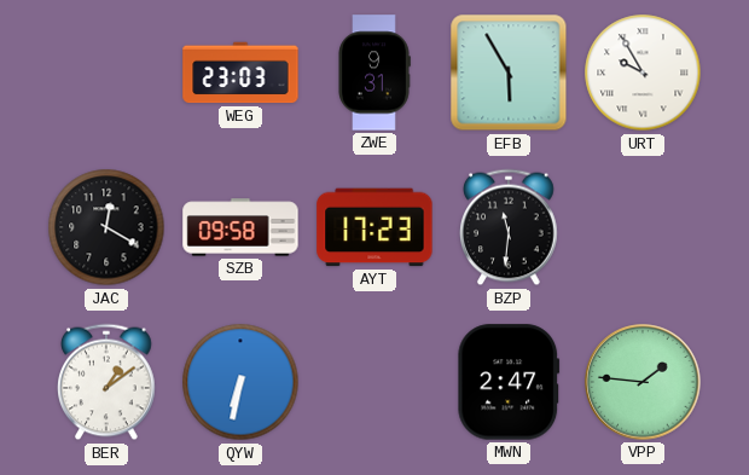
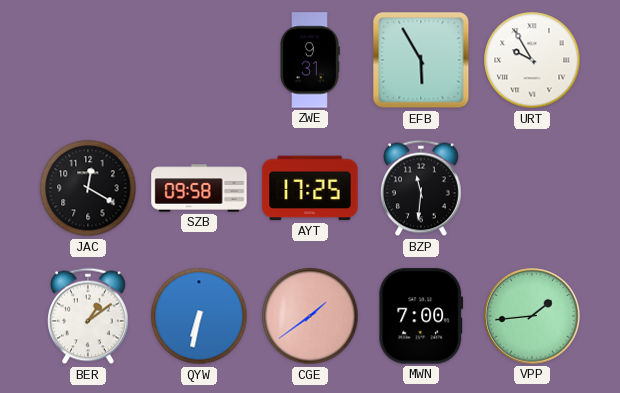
WEG: 23:03 -> none
AYT: 17:23 -> 17:25
CGE: none -> 1:39
MWN: 2:47 -> 7:00
VPP: 1:46 -> 1:44
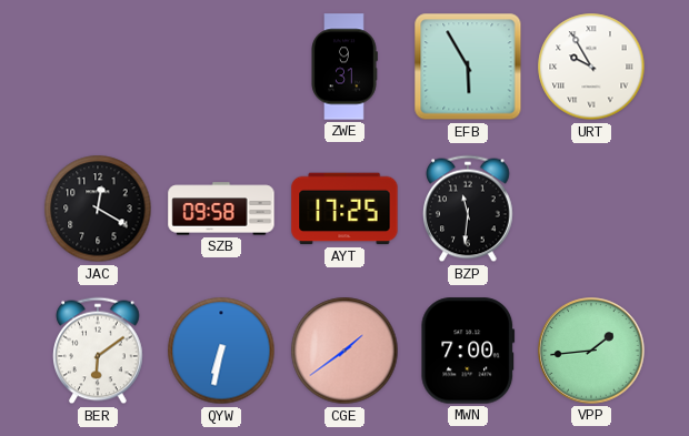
BER: 1:09 -> 6:09
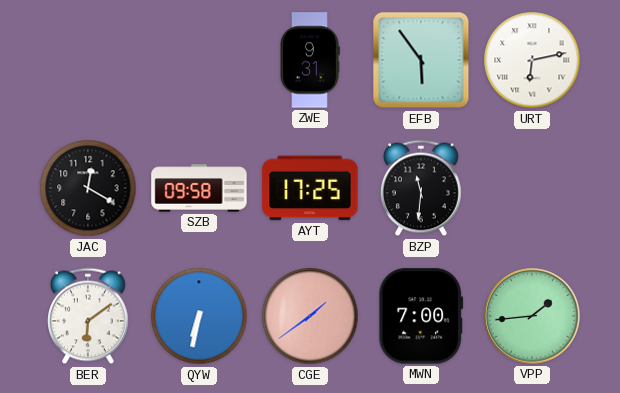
EFB: 5:55 -> 5:54
URT: 9:55 -> 6:13
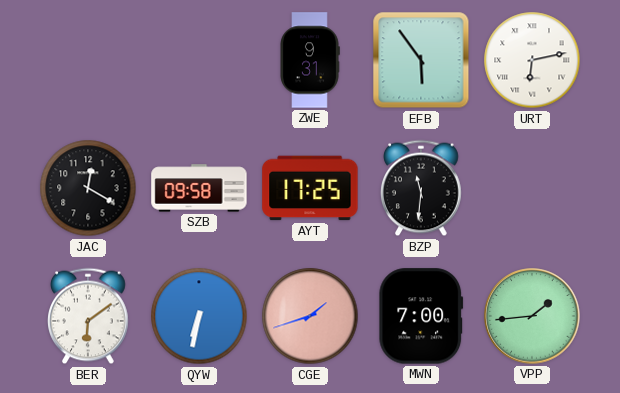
CGE: 1:39 -> 1:42
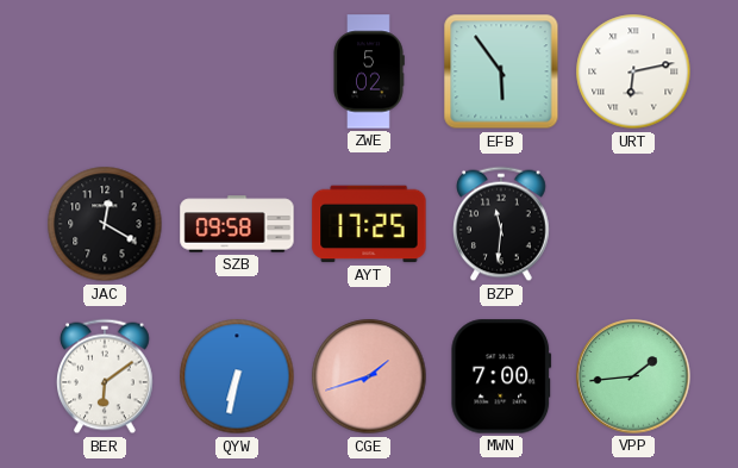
ZWE: 9:31 -> 5:02
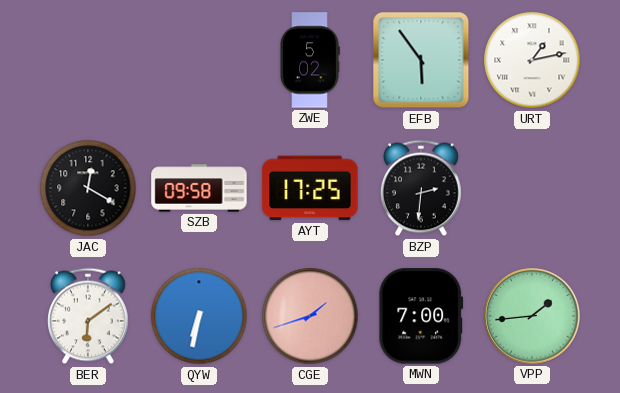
URT: 6:13 -> 1:13
BZP: 11:31 -> 2:31
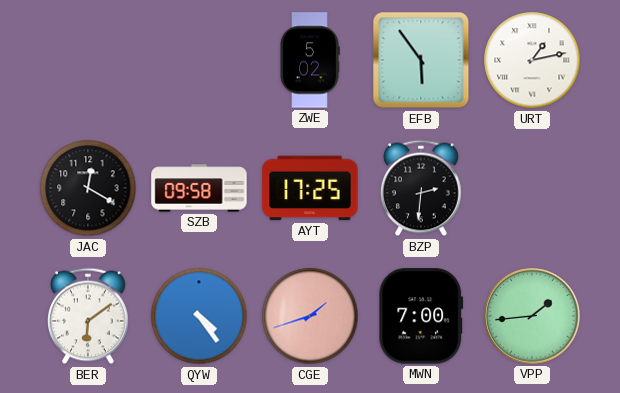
QYW: 6:32 -> 4:24
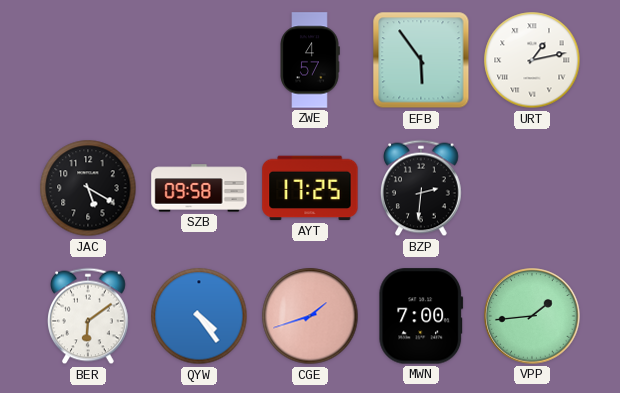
ZWE: 5:02 -> 4:57
JAC: 12:20 -> 5:20
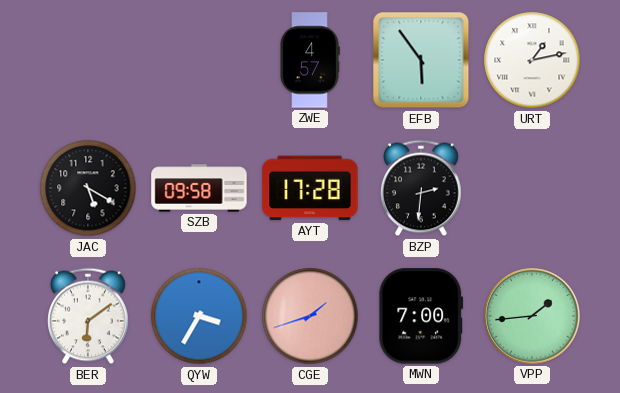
AYT: 17:25 -> 17:28
QYW: 4:24 -> 3:35
